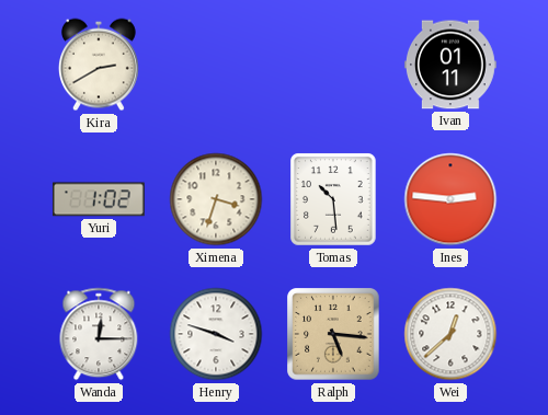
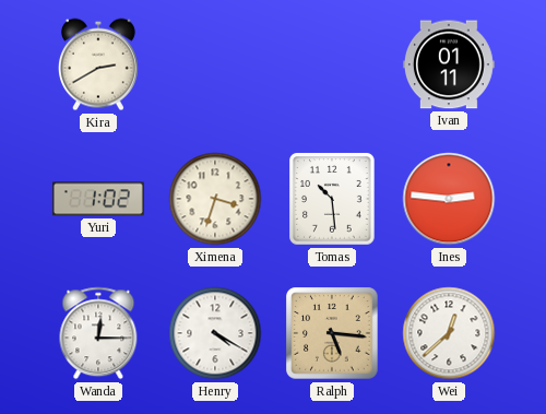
Henry: 3:48 -> 4:20
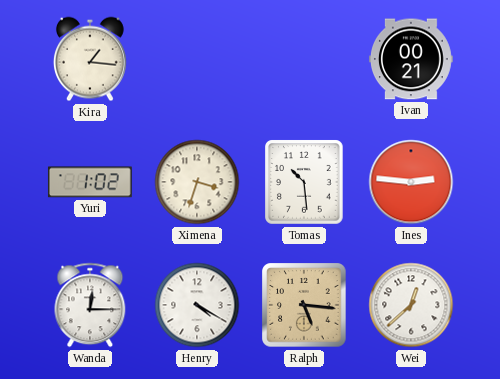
Kira: 2:40 -> 1:16
Ivan: 01:11 -> 00:21
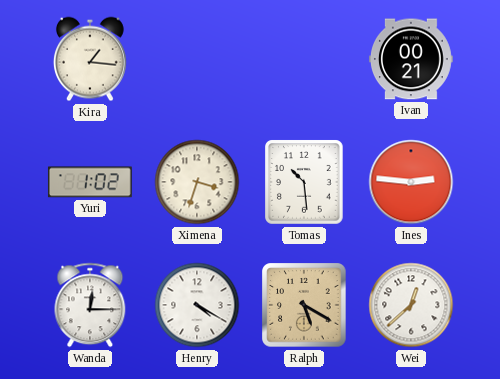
Ralph: 5:16 -> 5:20
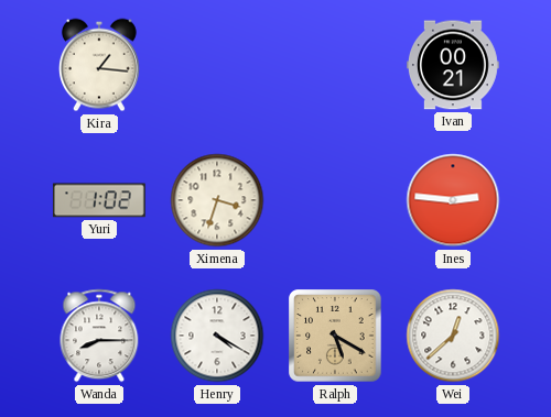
Tomas: 10:29 -> none
Wanda: 12:15 -> 8:15
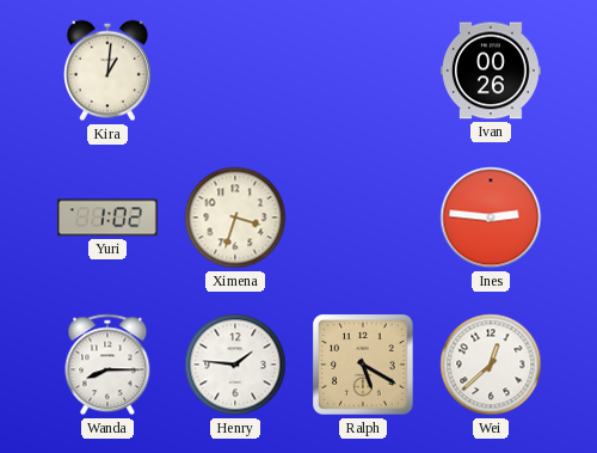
Kira: 1:16 -> 1:01
Ivan: 00:21 -> 00:26
Henry: 4:20 -> 1:46
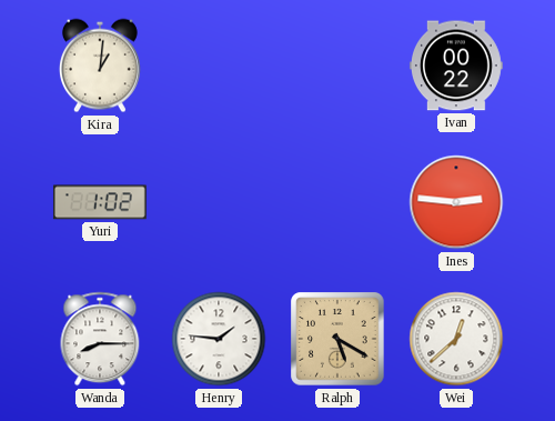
Ivan: 00:26 -> 00:22
Ximena: 3:33 -> none
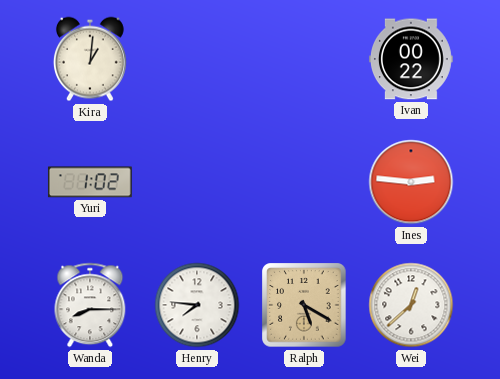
Henry: 1:46 -> 7:46
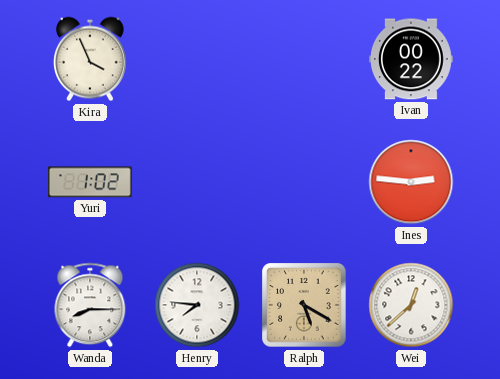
Kira: 1:01 -> 3:56
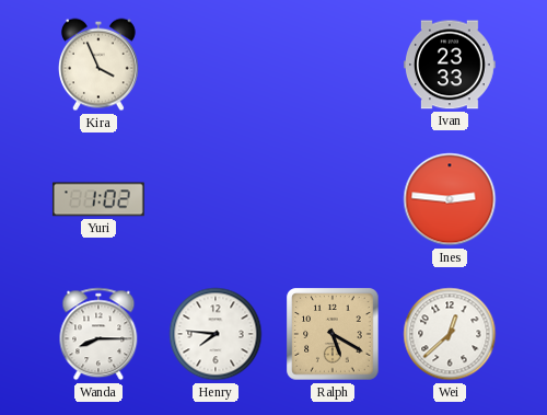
Ivan: 00:22 -> 23:33
